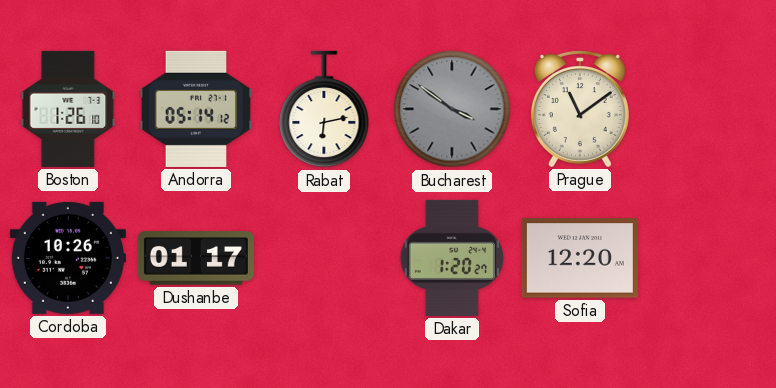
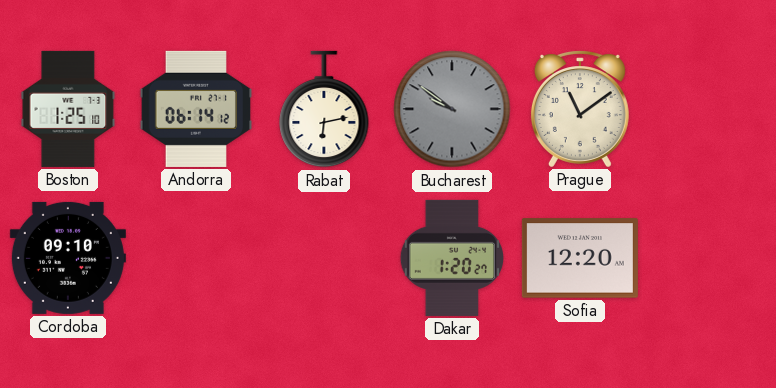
Boston: 1:26 -> 1:25
Andorra: 05:14 -> 06:14
Bucharest: 3:51 -> 9:51
Cordoba: 10:26 -> 09:10
Dushanbe: 01:17 -> none
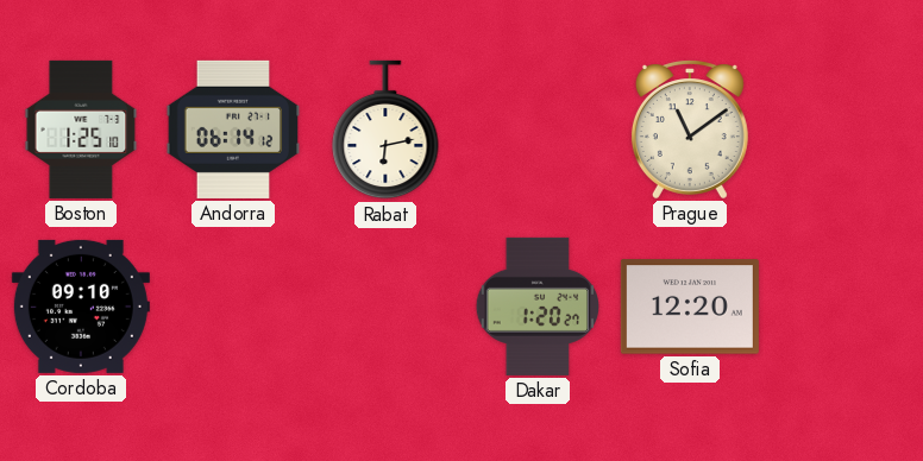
Bucharest: 9:51 -> none
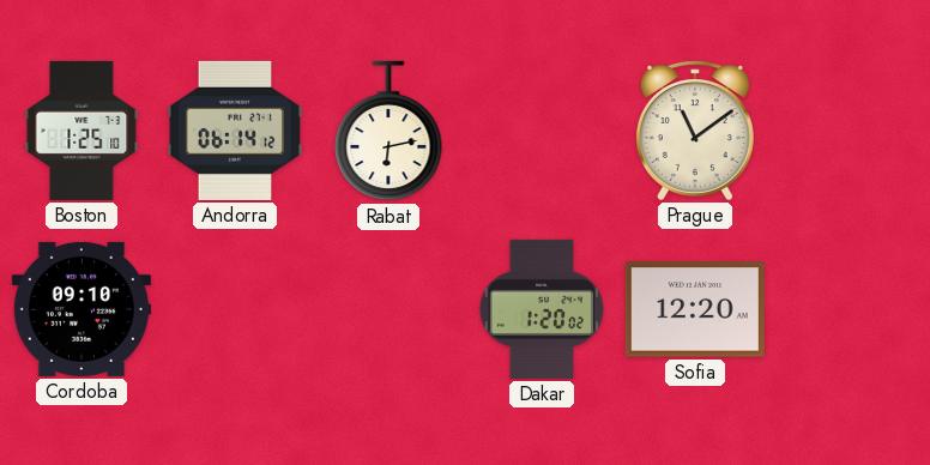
Dakar: 1:20:27 -> 1:20:02
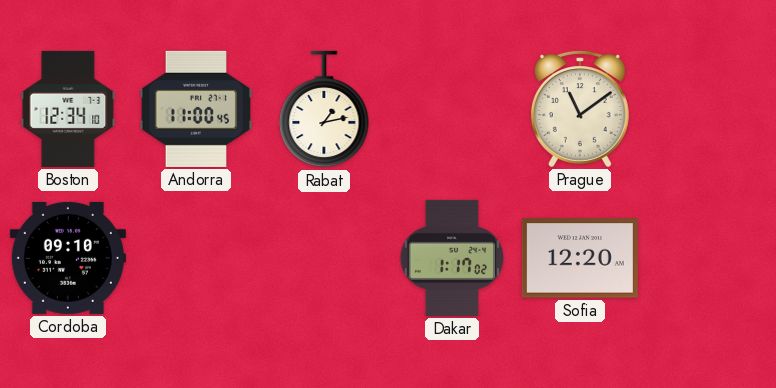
Boston: 1:25 -> 12:34
Andorra: 06:14 -> 11:00
Rabat: 6:13 -> 1:13
Dakar: 1:20 -> 1:17
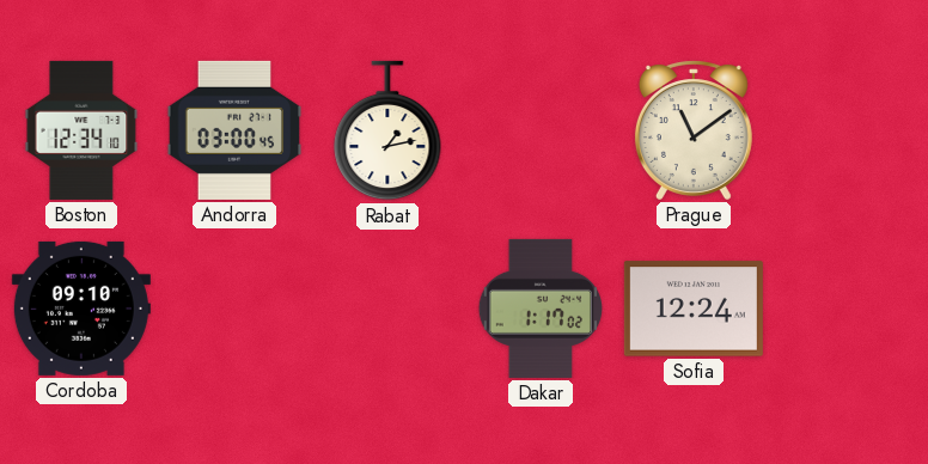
Andorra: 11:00 -> 03:00
Sofia: 12:20 -> 12:24
